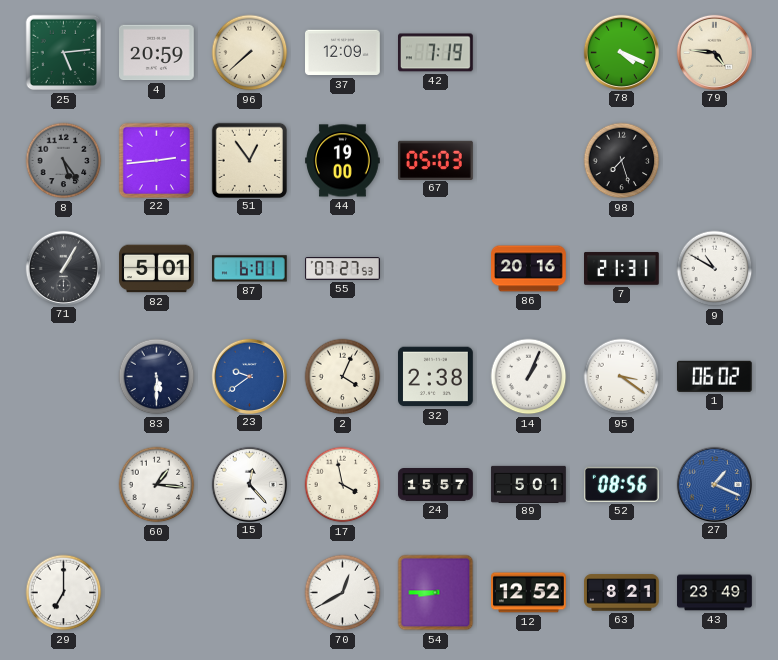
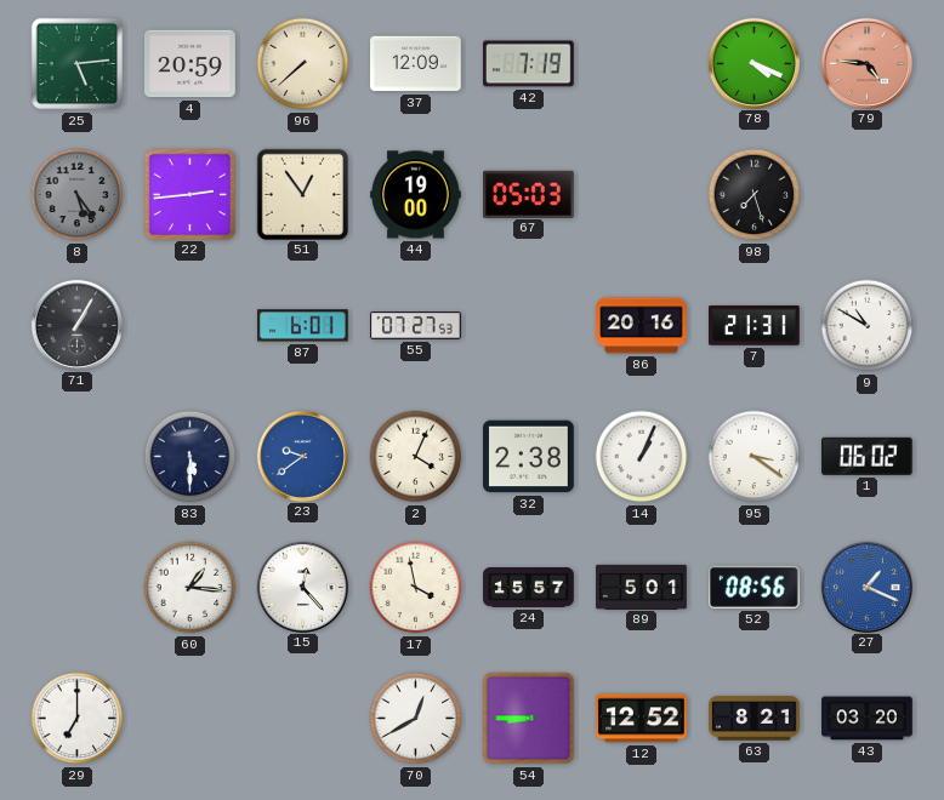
79 dial: cream -> salmon
82: 5:01 -> none
43: 23:49 -> 03:20
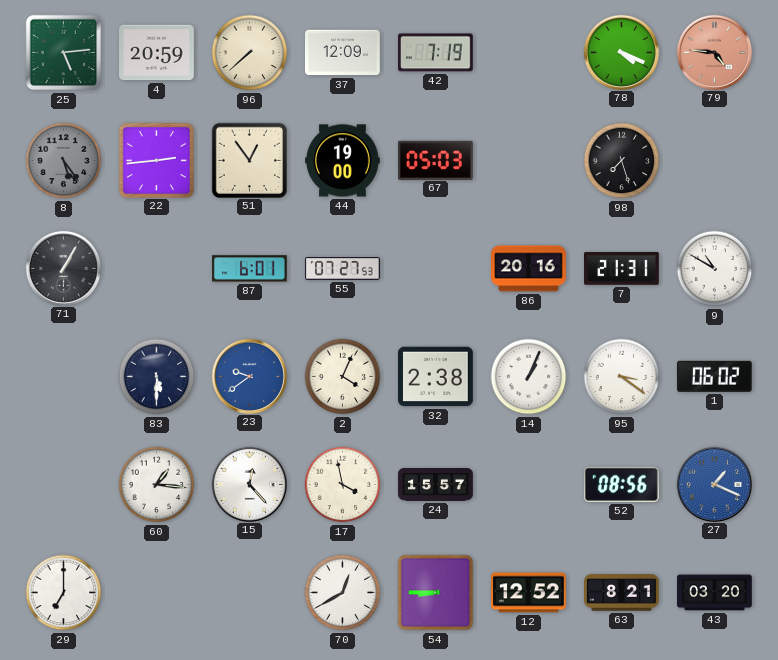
89: 5:01 -> none
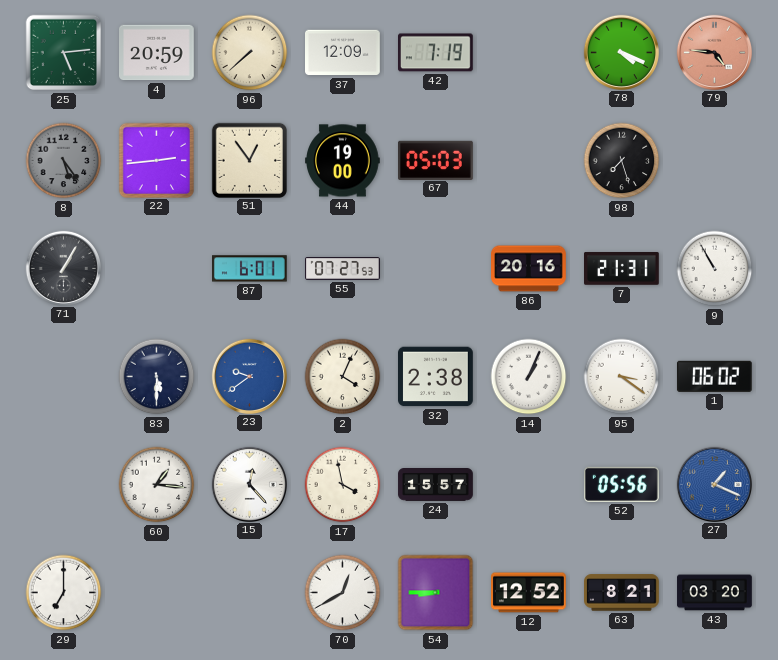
9: 10:50 -> 10:55
52: 08:56 -> 05:56
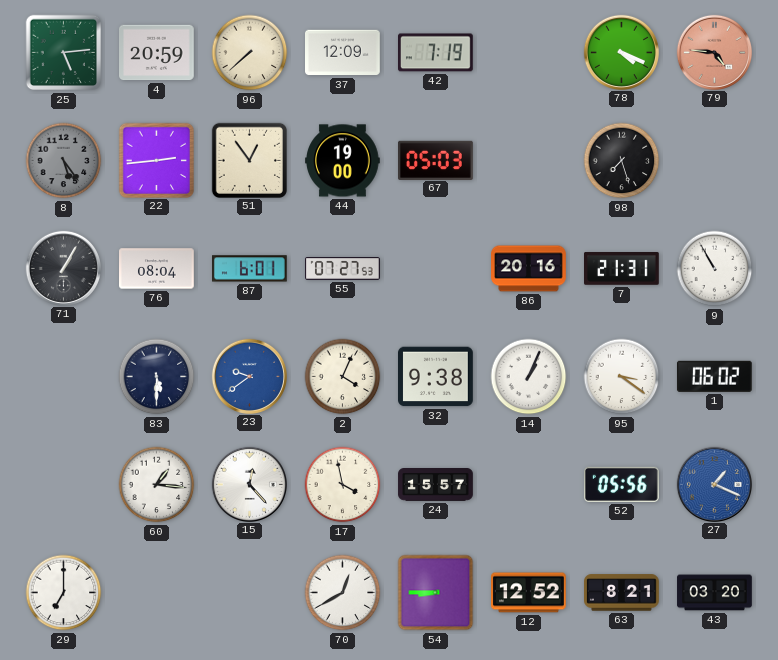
76: none -> 08:04
32: 2:38 -> 9:38
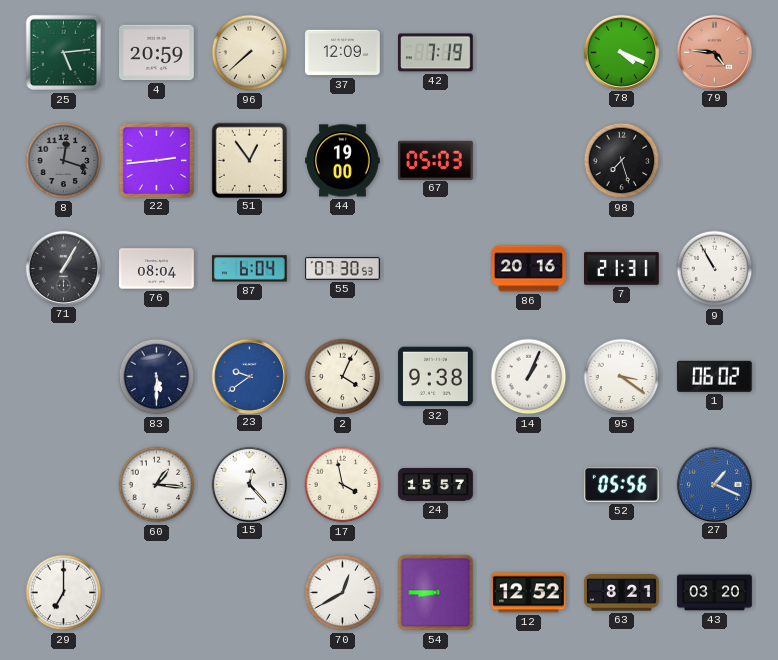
8: 5:24 -> 12:18
87: 6:01 -> 6:04
55: 07:27 -> 07:30
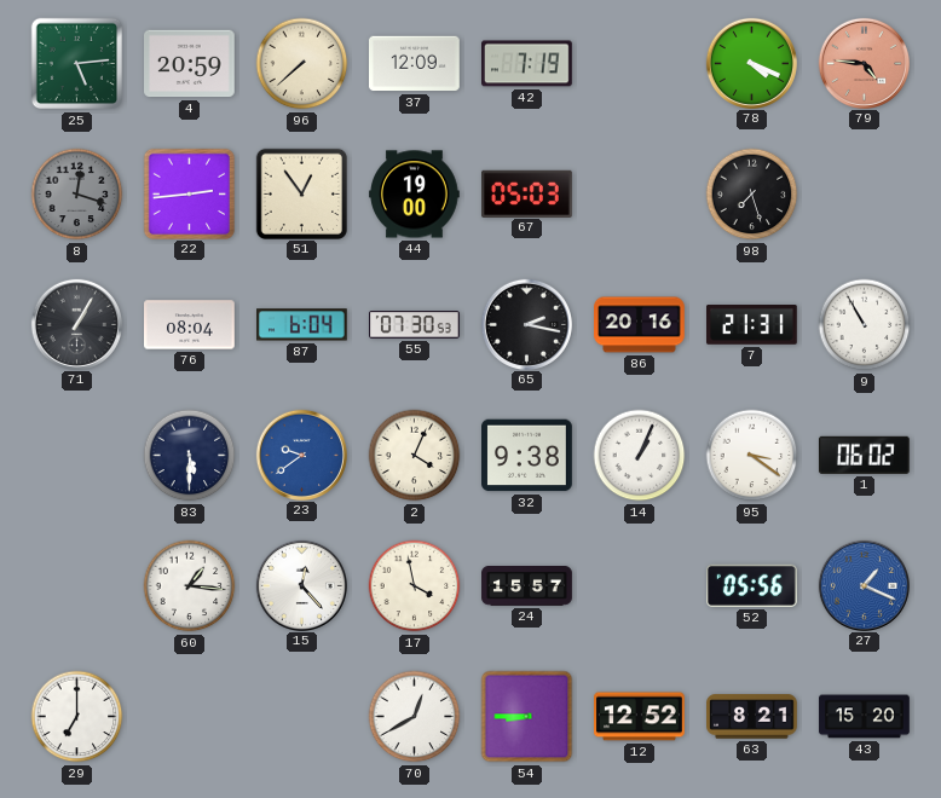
65: none -> 2:17
43: 03:20 -> 15:20
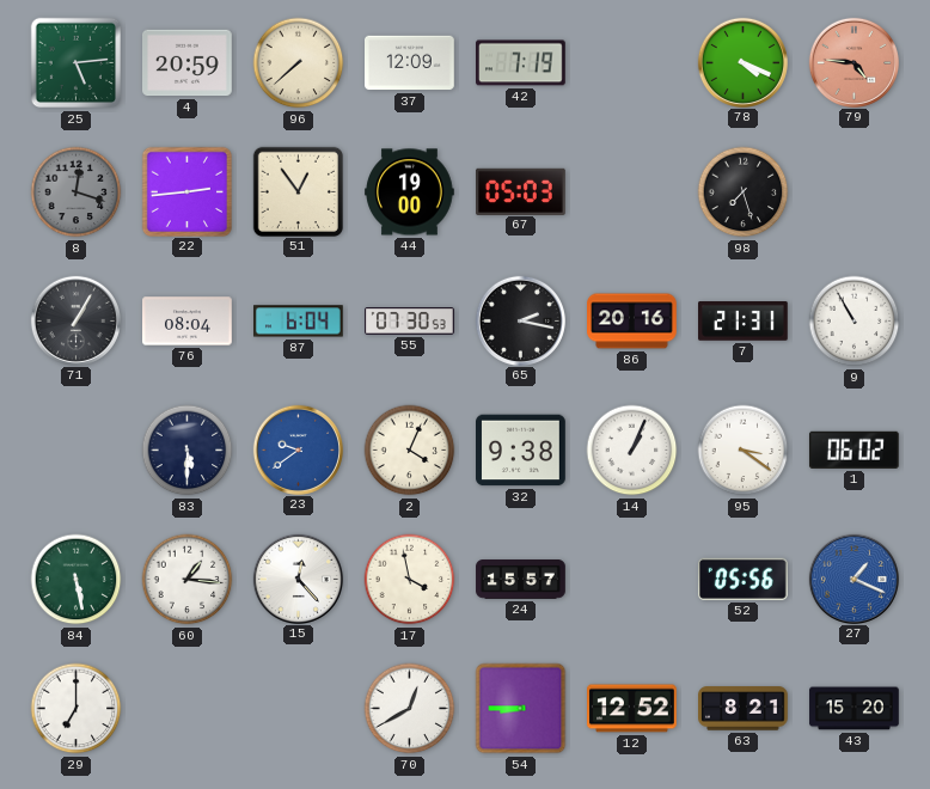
84: none -> 5:28
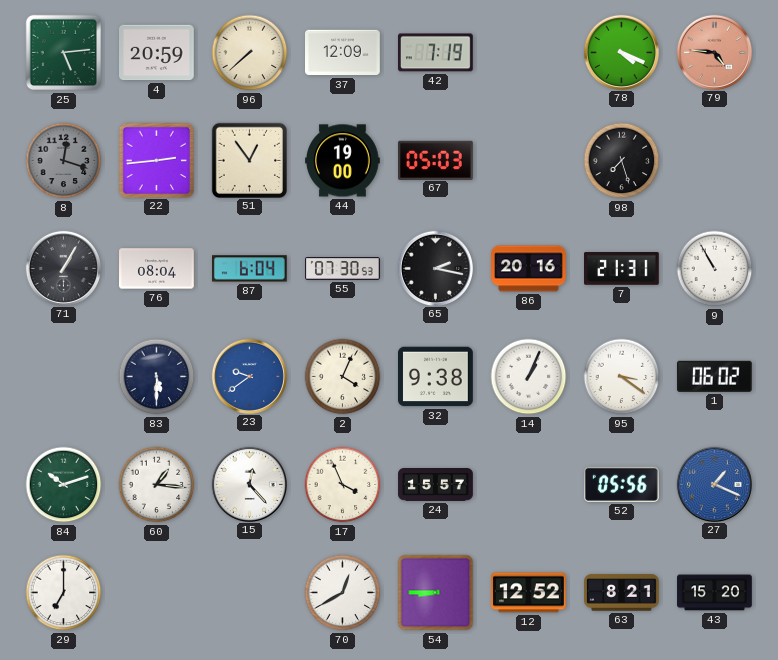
84: 5:28 -> 10:12
17: 3:58 -> 3:56
